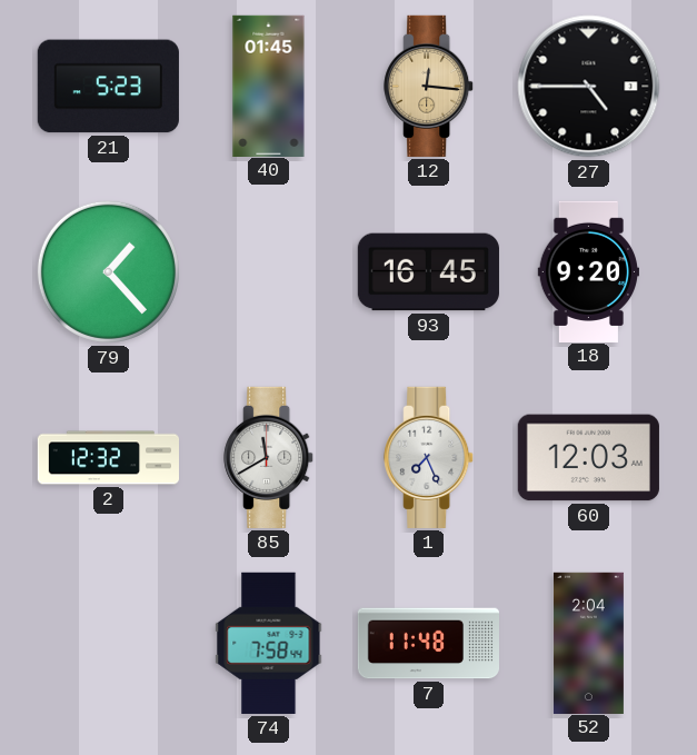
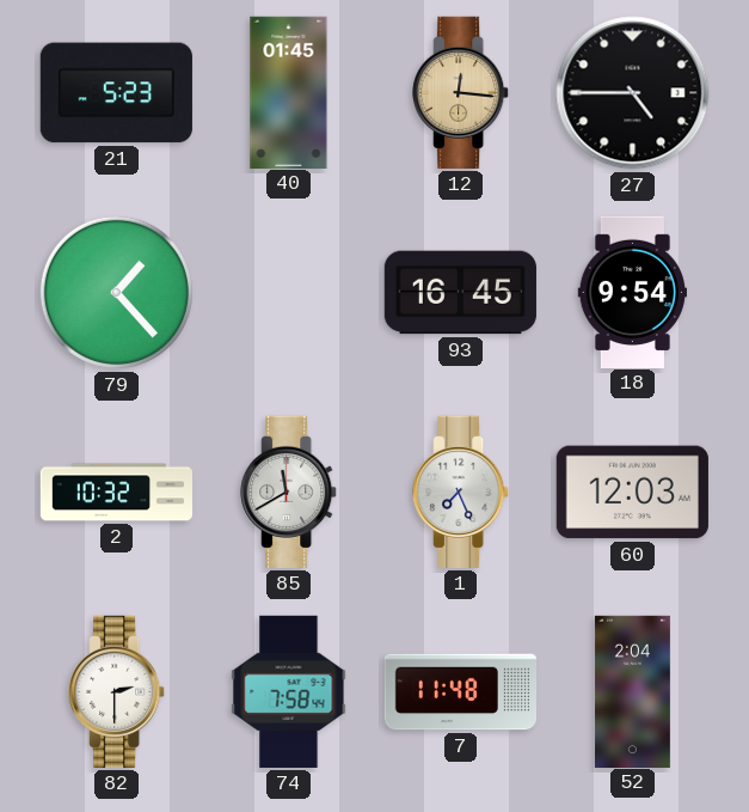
18: 9:20 -> 9:54
2: 12:32 -> 10:32
82: none -> 2:30
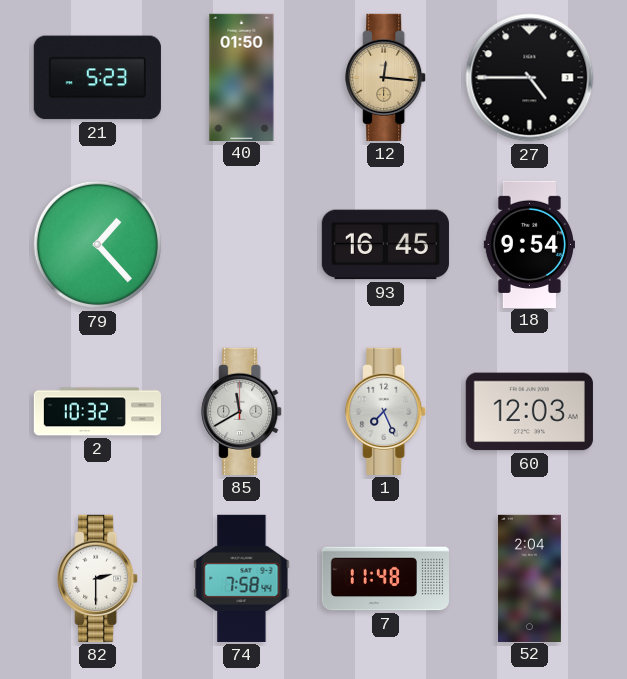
40: 01:45 -> 01:50
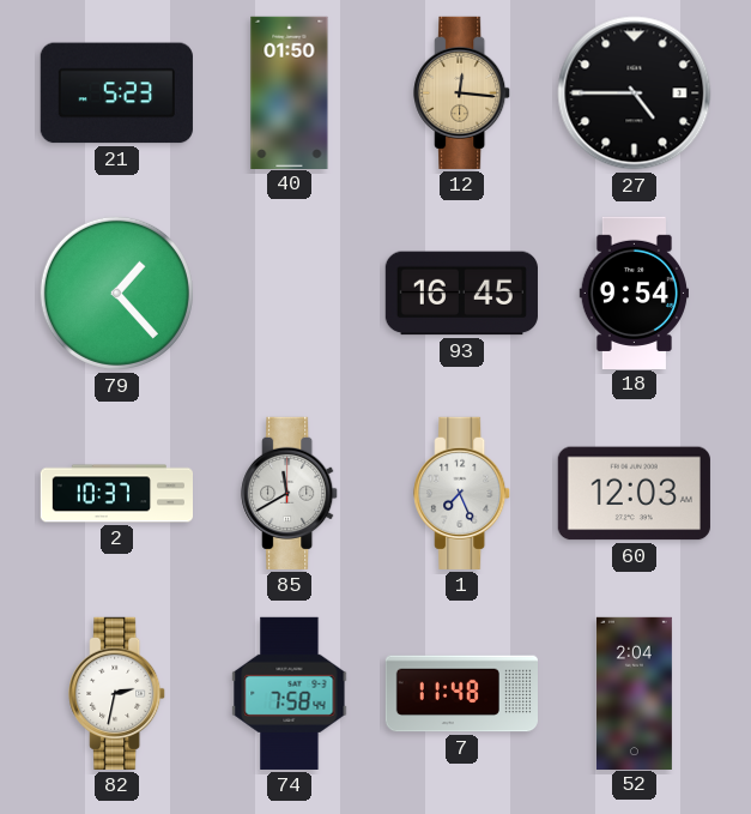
2: 10:32 -> 10:37
82: 2:30 -> 2:32
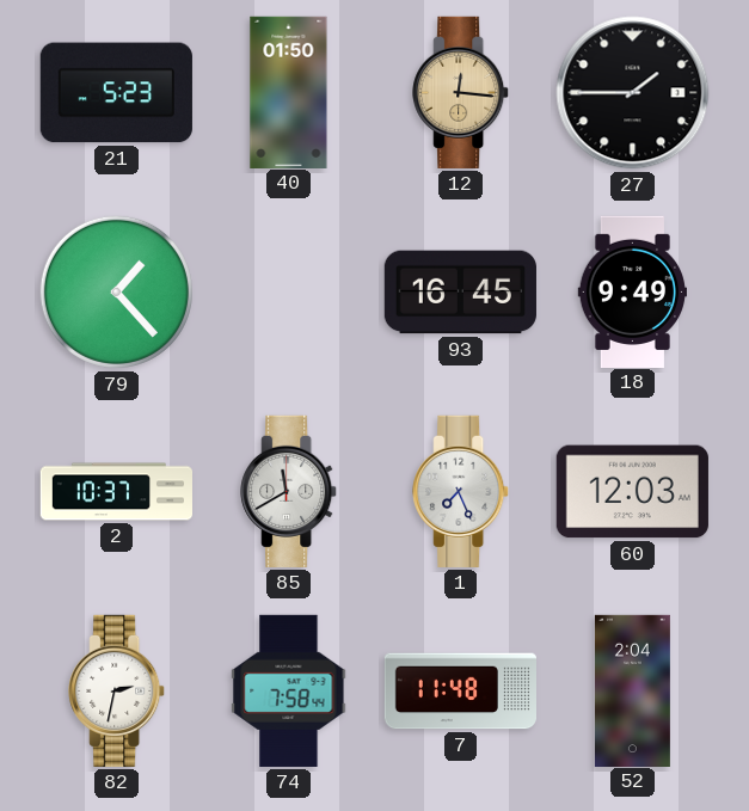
27: 4:45 -> 1:45
18: 9:54 -> 9:49
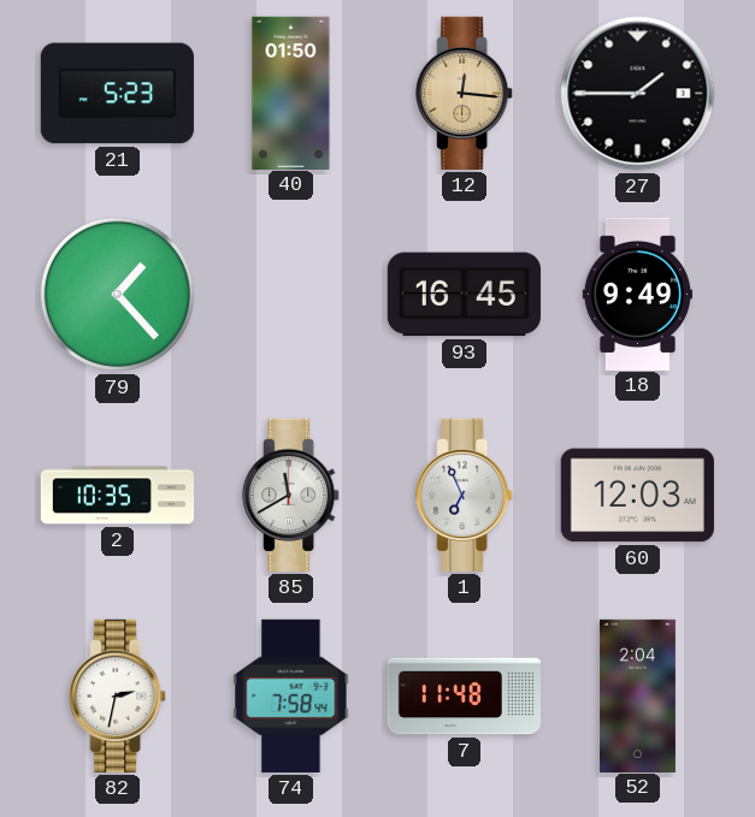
2: 10:37 -> 10:35
1: 7:26 -> 6:56
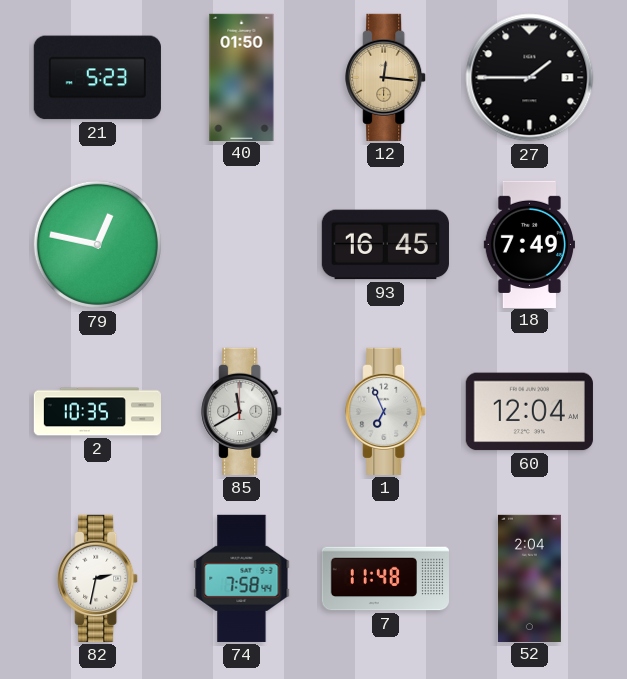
79: 1:23 -> 12:47
18: 9:49 -> 7:49
60: 12:03 -> 12:04
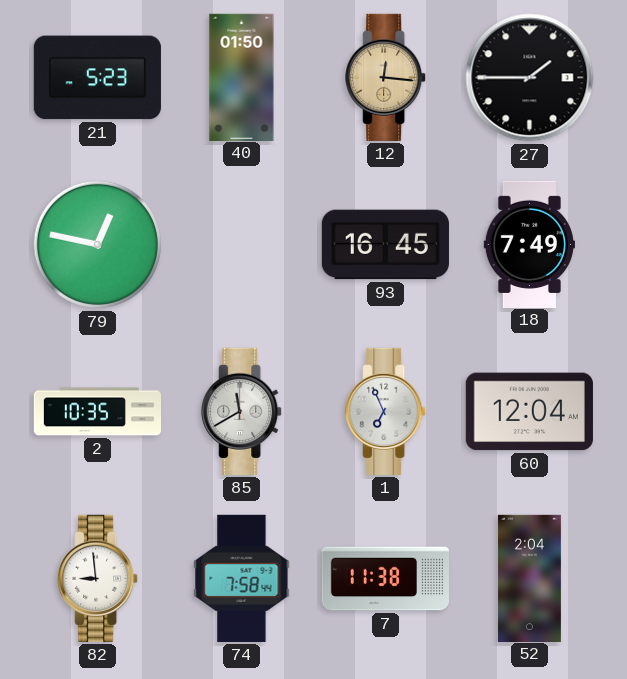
82: 2:32 -> 8:59
7: 11:48 -> 11:38
